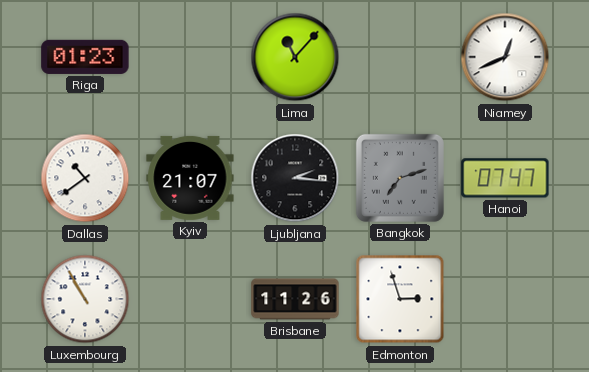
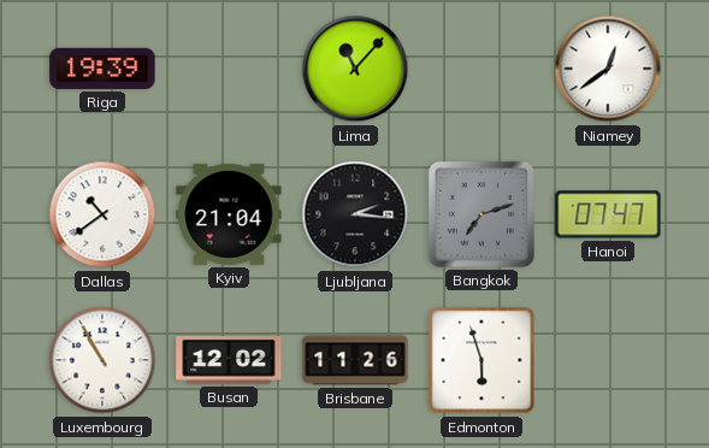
Riga: 01:23 -> 19:39
Niamey: 12:41 -> 12:39
Kyiv: 21:07 -> 21:04
Busan: none -> 12:02
Edmonton: 2:57 -> 5:57
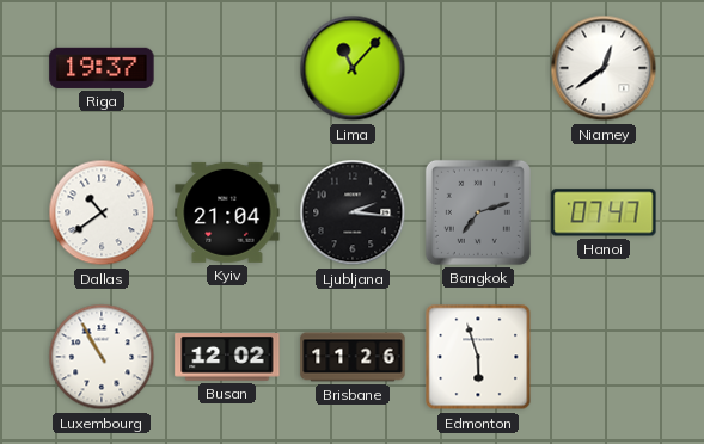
Riga: 19:39 -> 19:37
